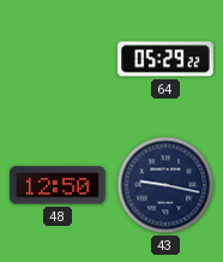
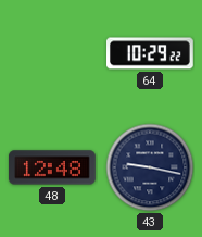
64: 05:29 -> 10:29
48: 12:50 -> 12:48
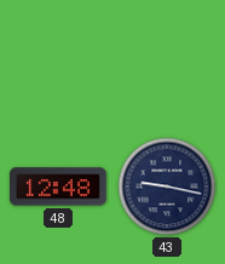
64: 10:29 -> none
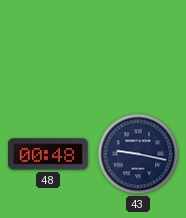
48: 12:48 -> 00:48
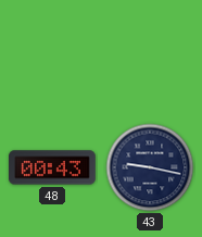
48: 00:48 -> 00:43
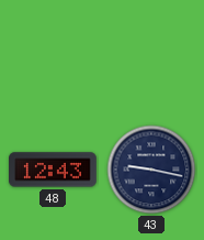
48: 00:43 -> 12:43
